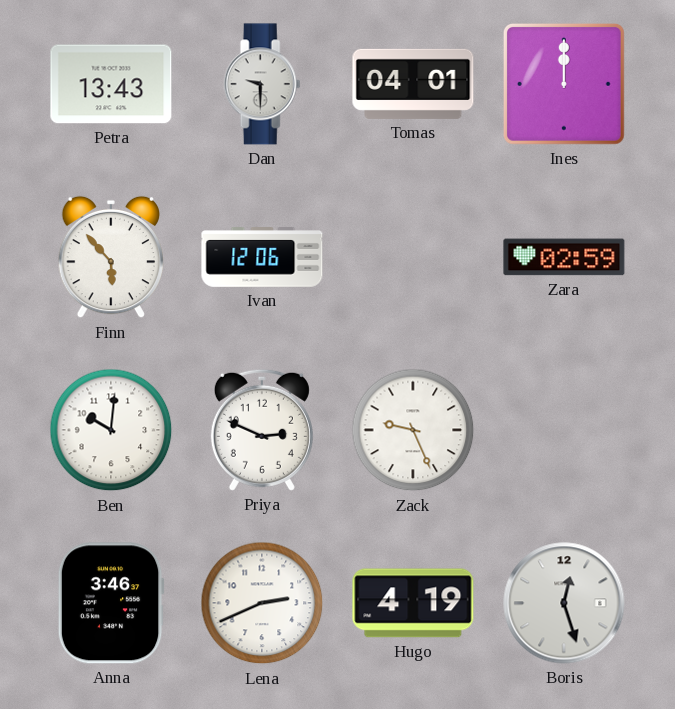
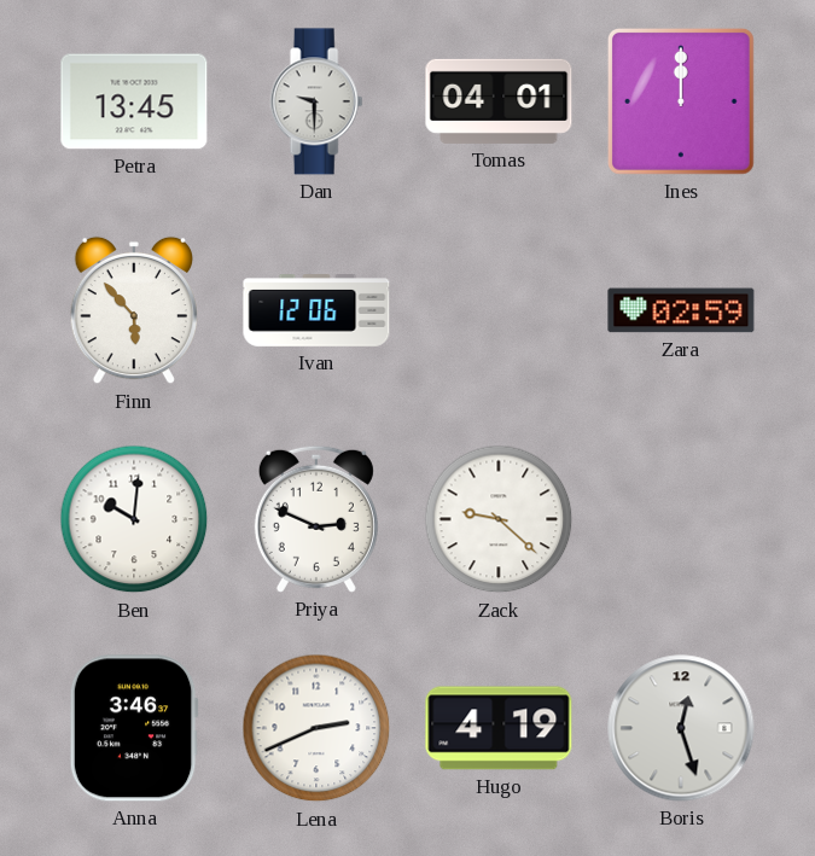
Petra: 13:43 -> 13:45
Zack: 9:26 -> 9:22
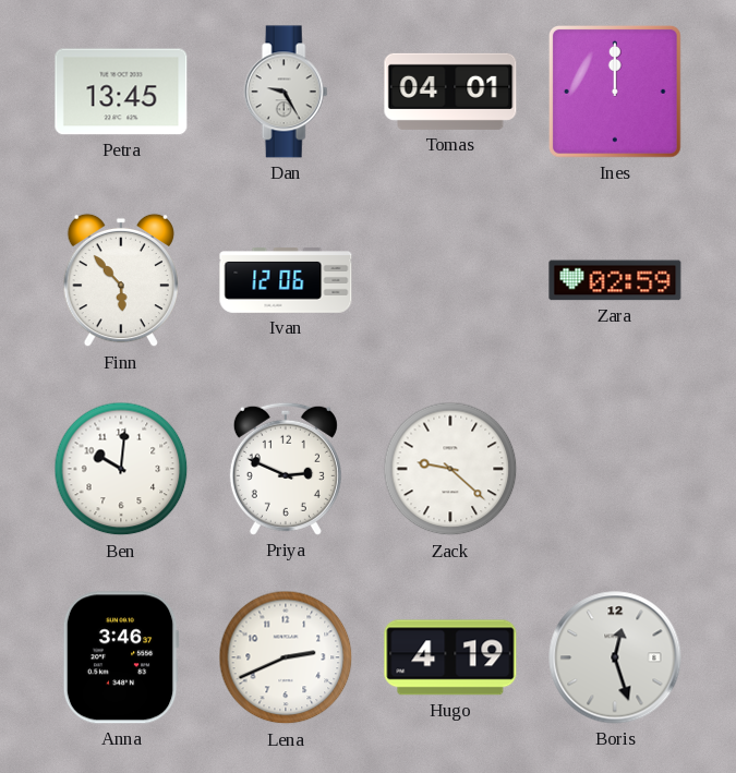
Dan: 9:30 -> 9:25
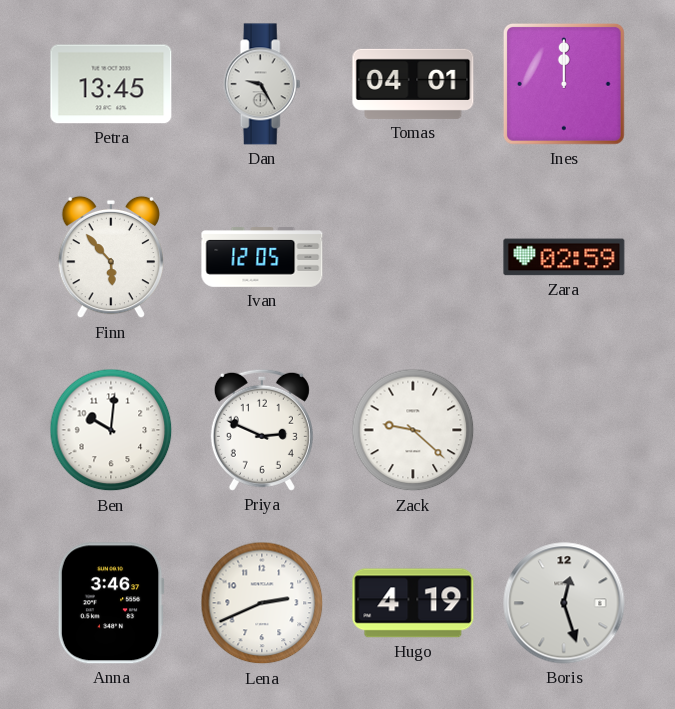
Ivan: 12:06 -> 12:05
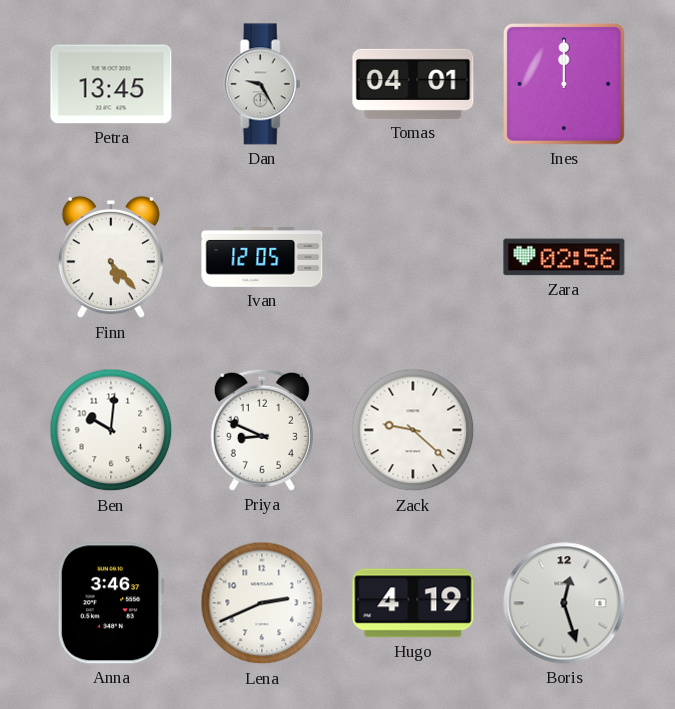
Finn: 5:53 -> 5:23
Zara: 02:59 -> 02:56
Priya: 2:49 -> 8:49
